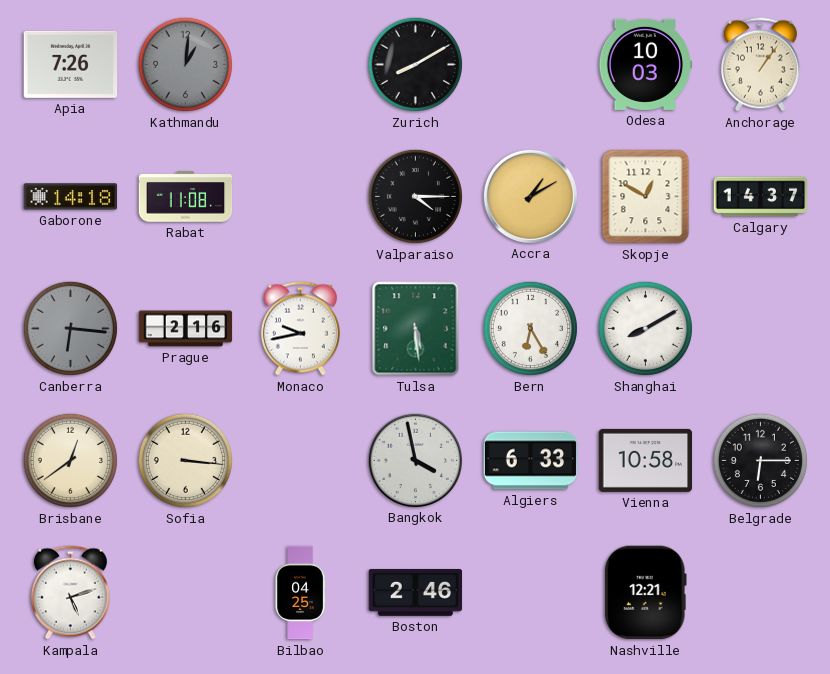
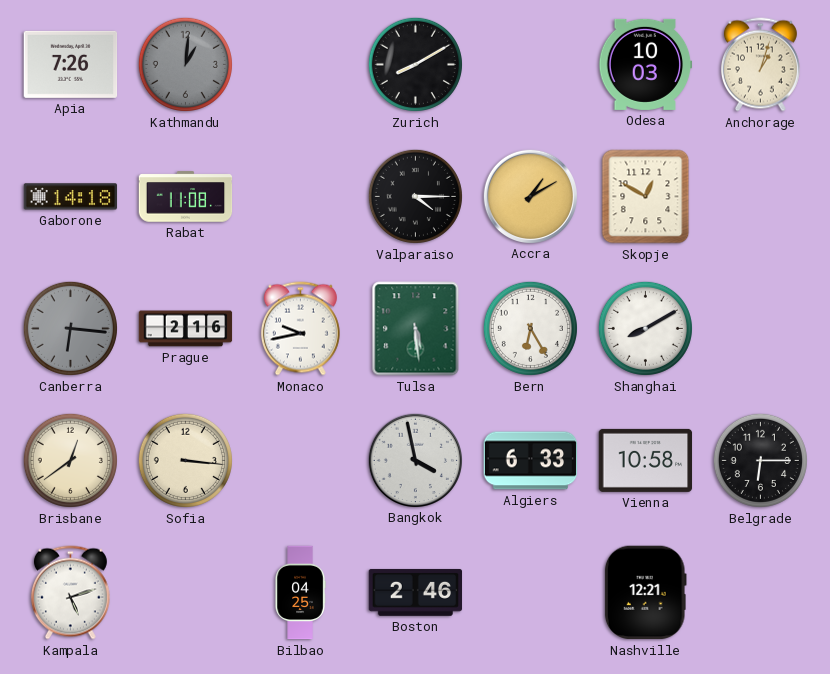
Anchorage: 1:06 -> 1:03
Calgary: 14:37 -> none
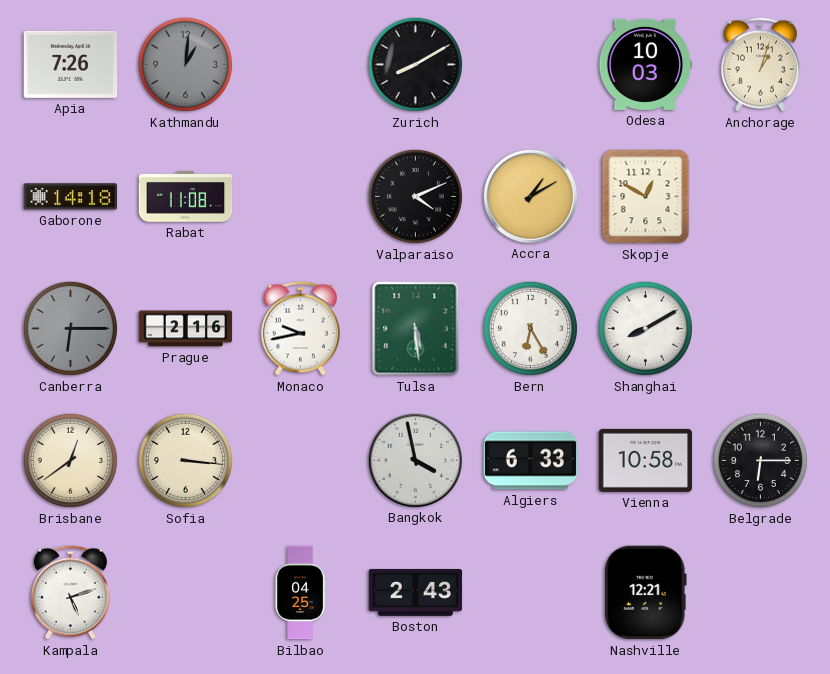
Valparaiso: 4:15 -> 4:11
Canberra: 6:16 -> 6:15
Boston: 2:46 -> 2:43
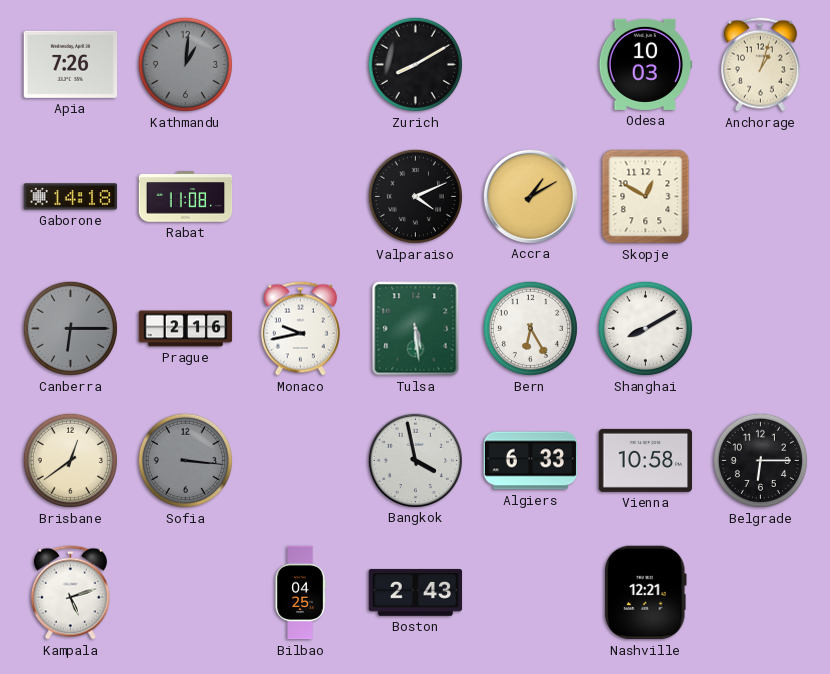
Sofia dial: cream -> grey
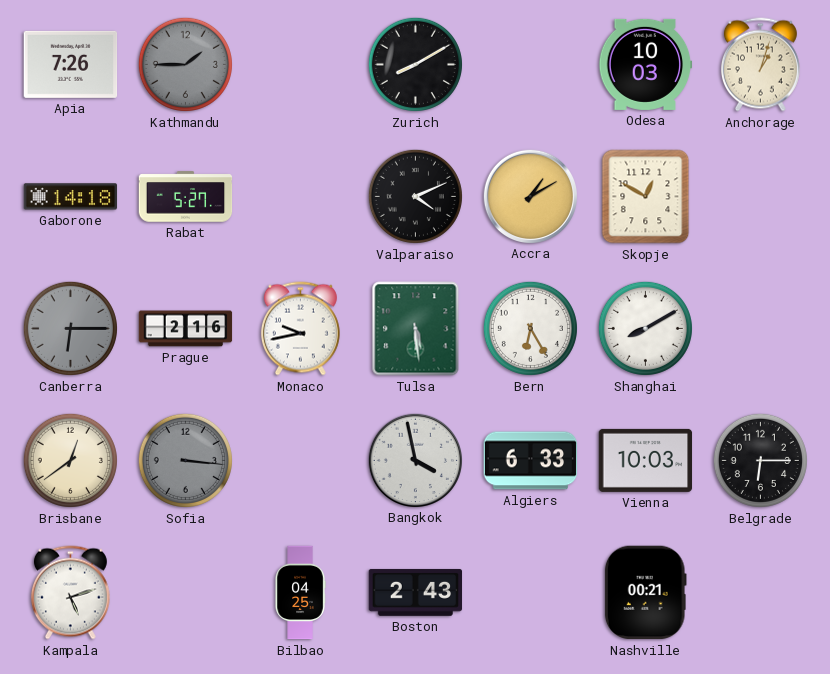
Kathmandu: 1:01 -> 1:45
Rabat: 11:08 -> 5:27
Vienna: 10:58 -> 10:03
Nashville: 12:21 -> 00:21
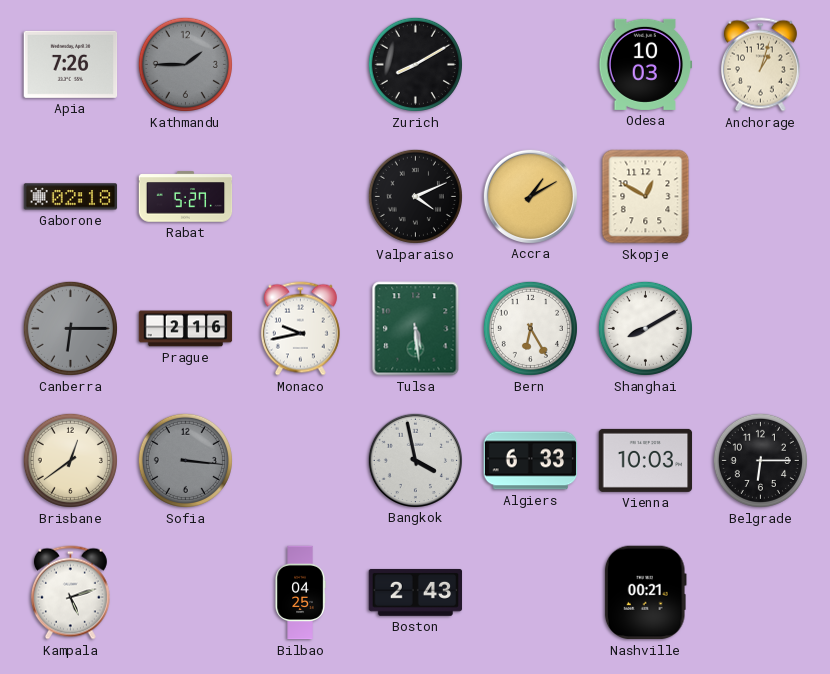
Gaborone: 14:18 -> 02:18
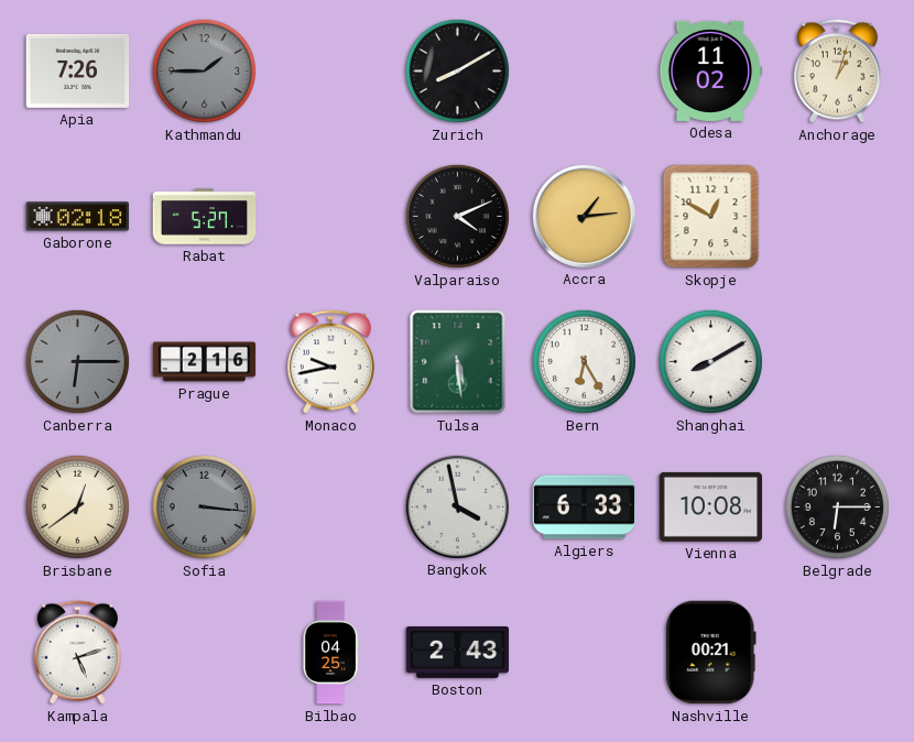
Odesa: 10:03 -> 11:02
Accra: 1:10 -> 1:14
Vienna: 10:03 -> 10:08
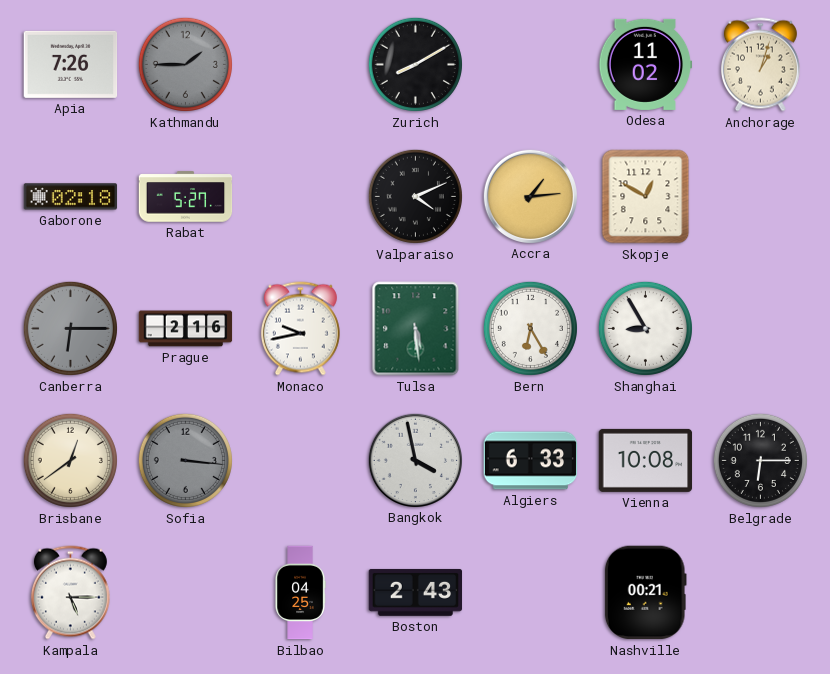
Shanghai: 8:10 -> 8:55
Kampala: 5:12 -> 5:15
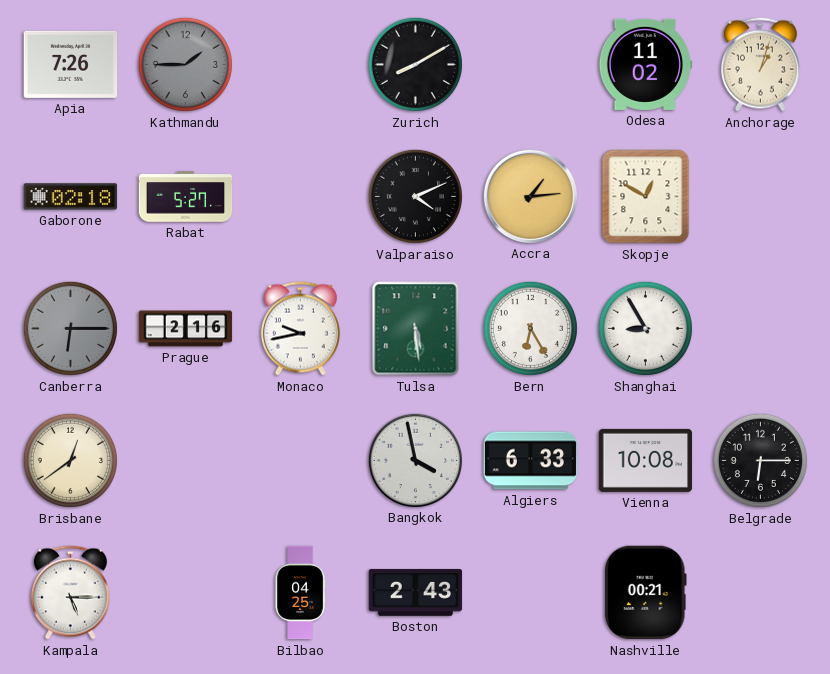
Sofia: 3:16 -> none
